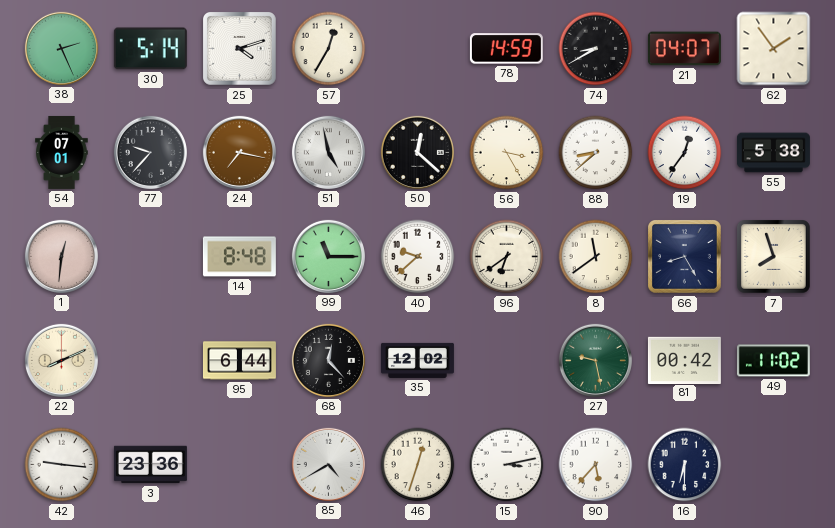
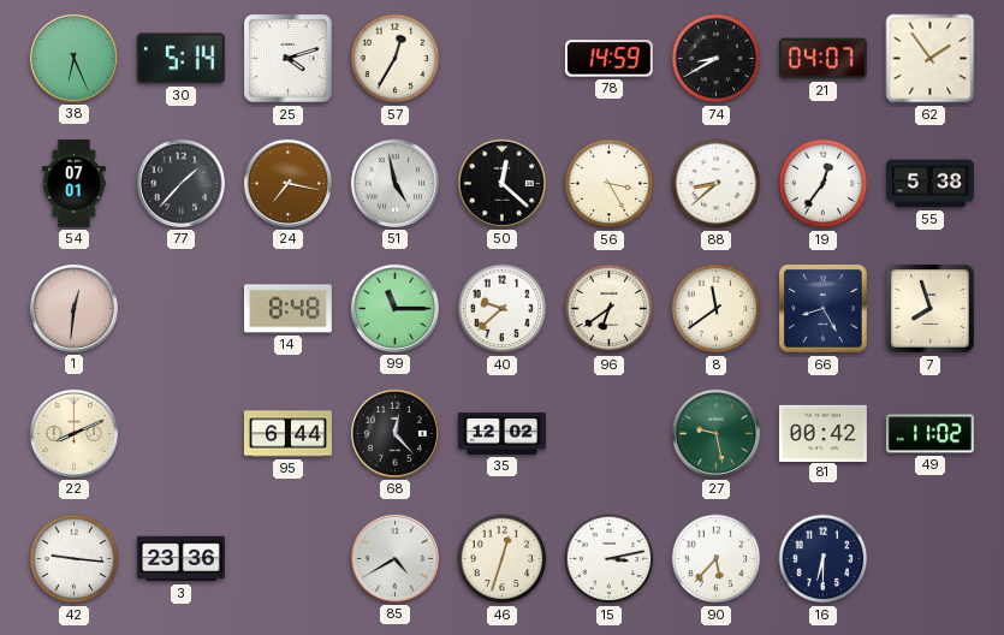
38: 2:26 -> 6:26
77: 9:37 -> 1:37
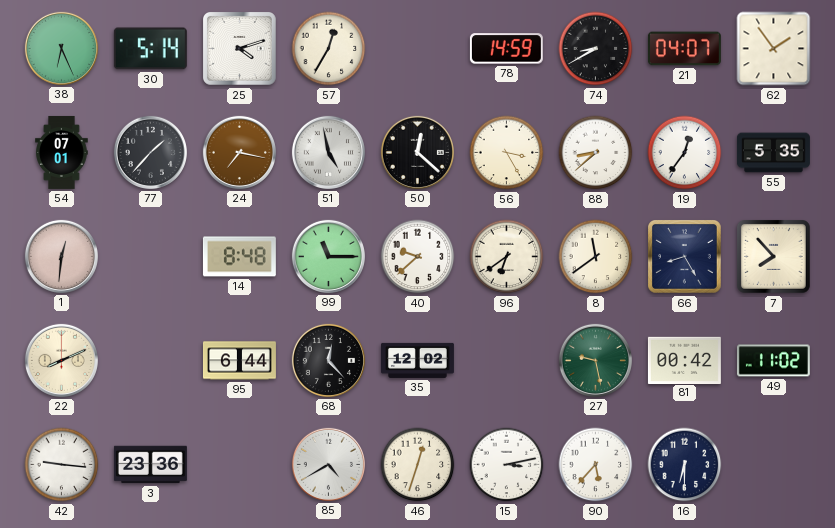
55: 5:38 -> 5:35
7: 7:57 -> 7:53
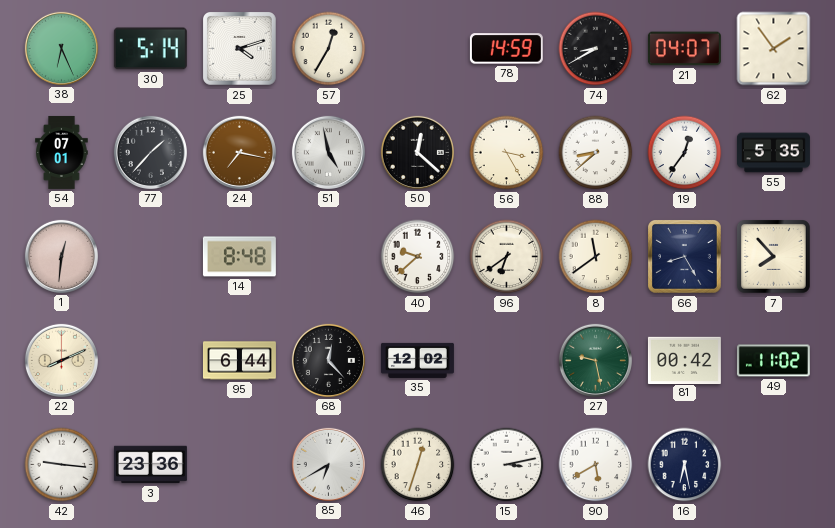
99: 11:15 -> none
85: 4:40 -> 6:40
90: 5:37 -> 5:40
16: 6:30 -> 6:28
